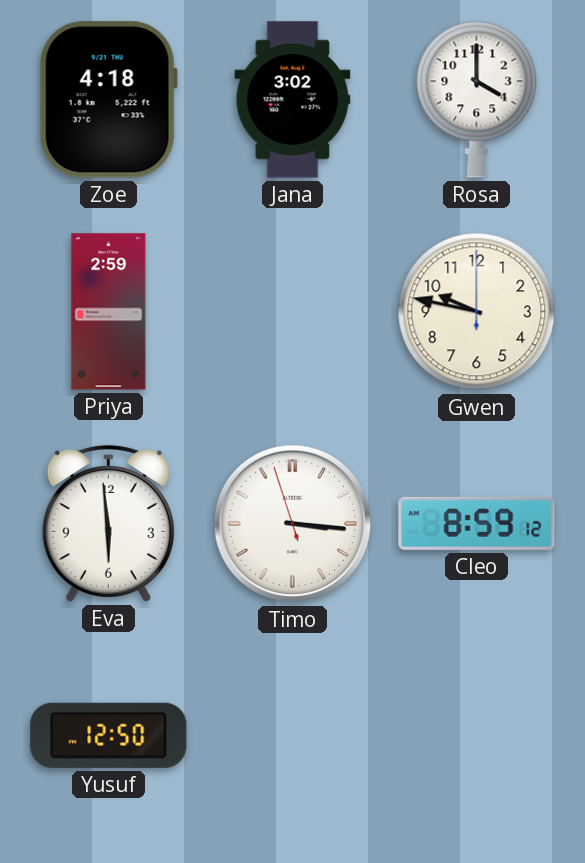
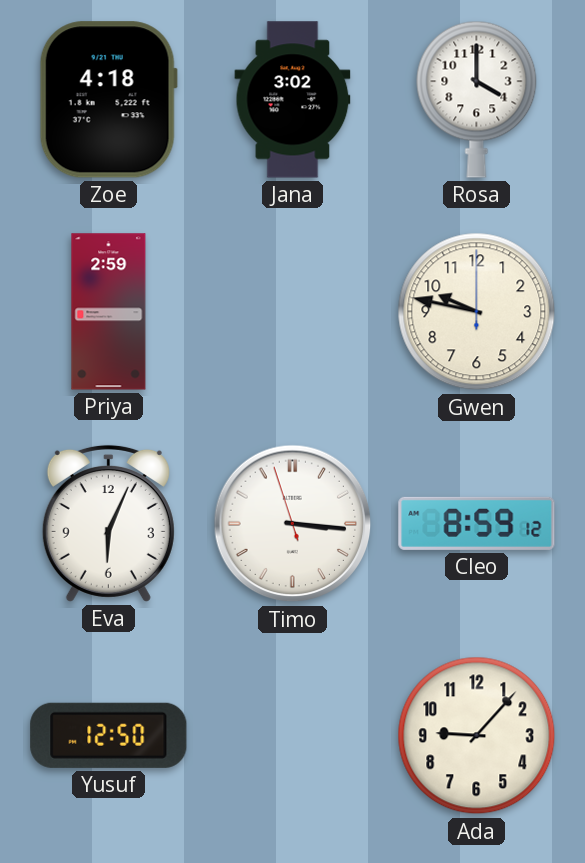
Eva: 5:59 -> 6:04
Ada: none -> 9:07
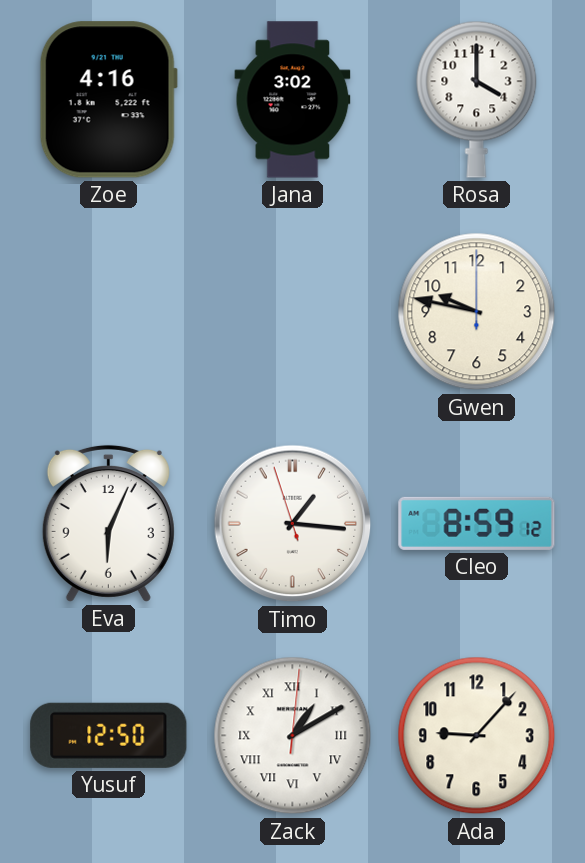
Zoe: 4:18 -> 4:16
Priya: 2:59 -> none
Timo: 3:15 -> 1:15
Zack: none -> 1:10
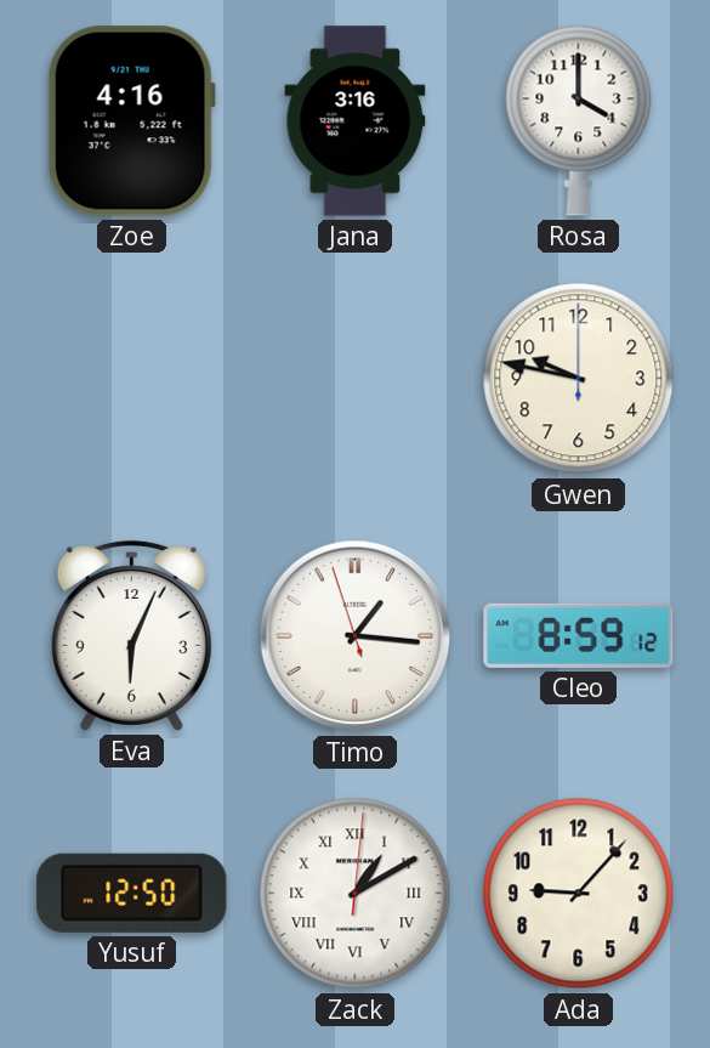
Jana: 3:02 -> 3:16
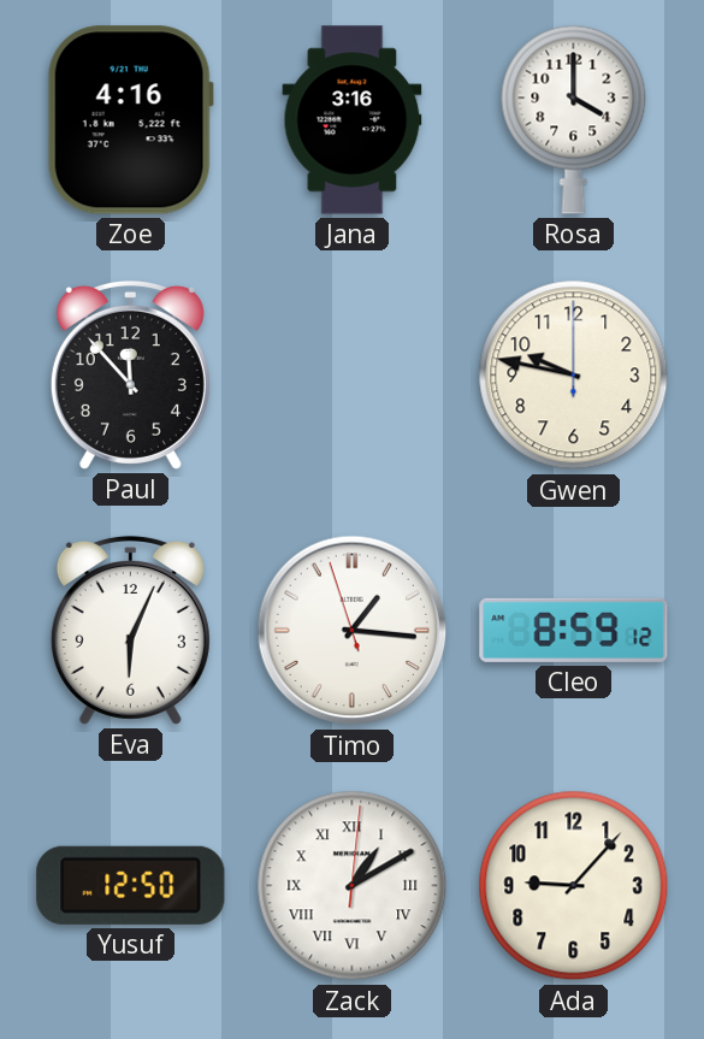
Paul: none -> 11:53
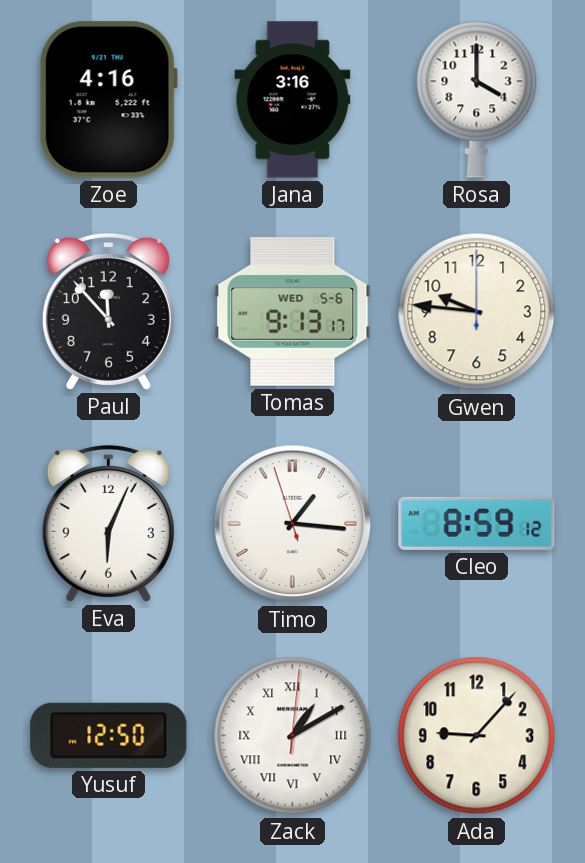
Tomas: none -> 9:13
Gwen: 9:47 -> 9:46
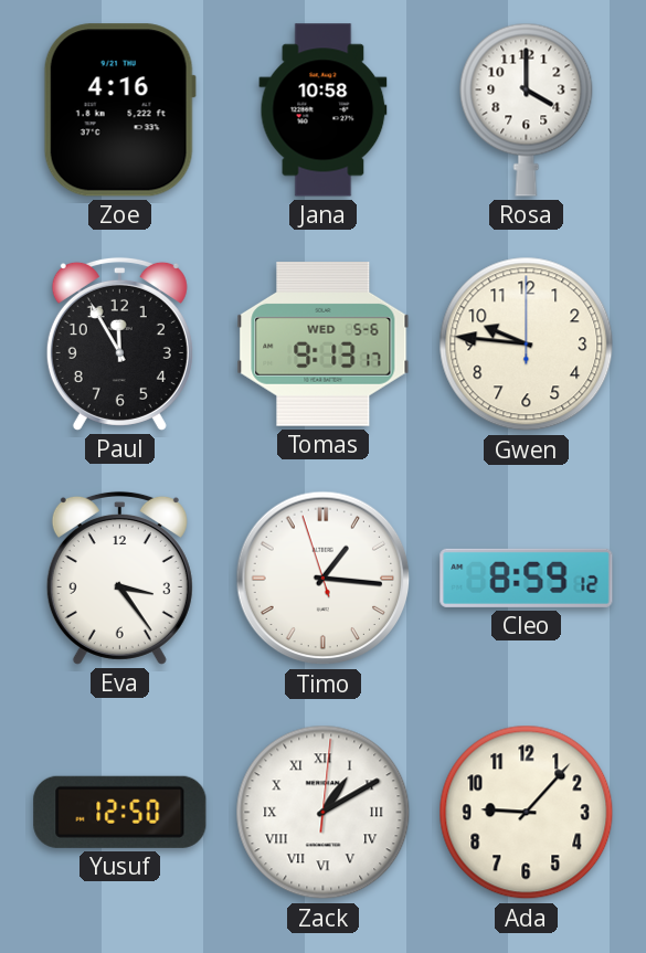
Jana: 3:16 -> 10:58
Paul: 11:53 -> 11:55
Eva: 6:04 -> 3:24
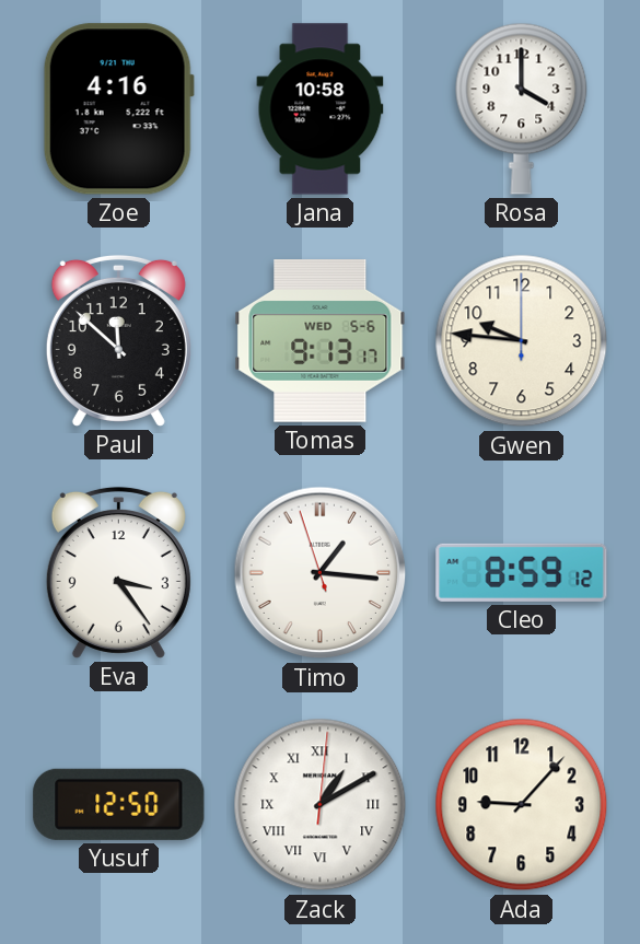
Paul: 11:55 -> 11:52
